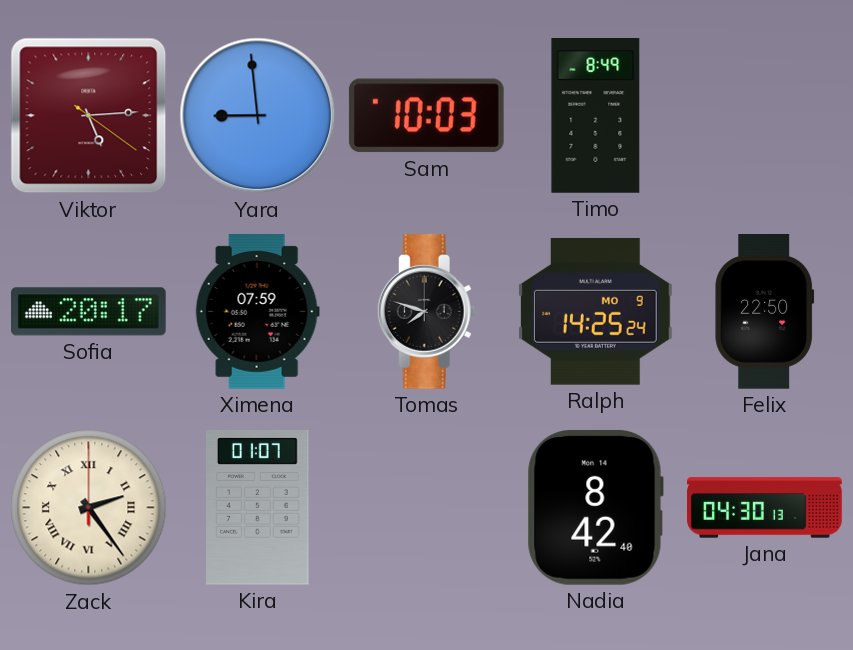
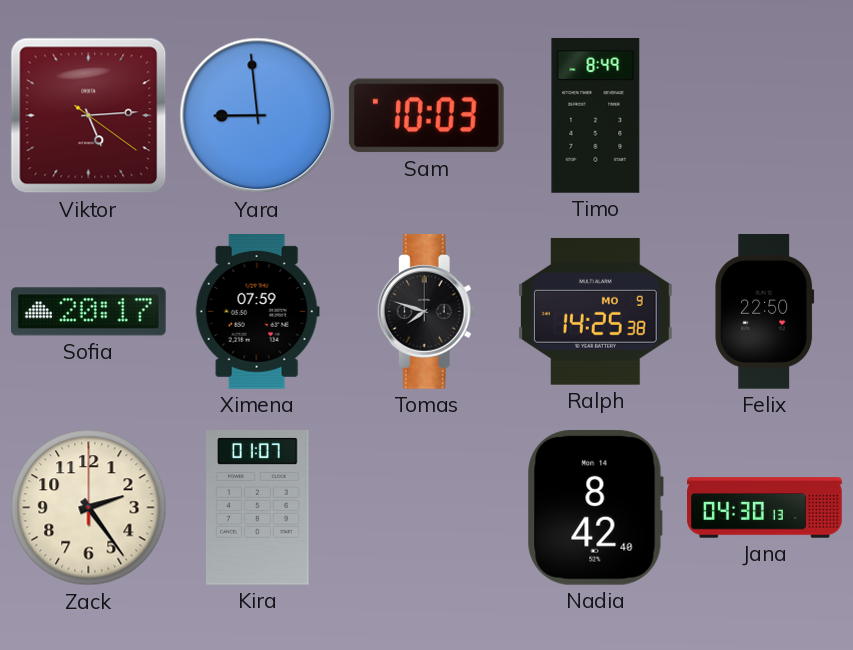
Ralph: 14:25:24 -> 14:25:38
Zack numerals: Roman -> Arabic
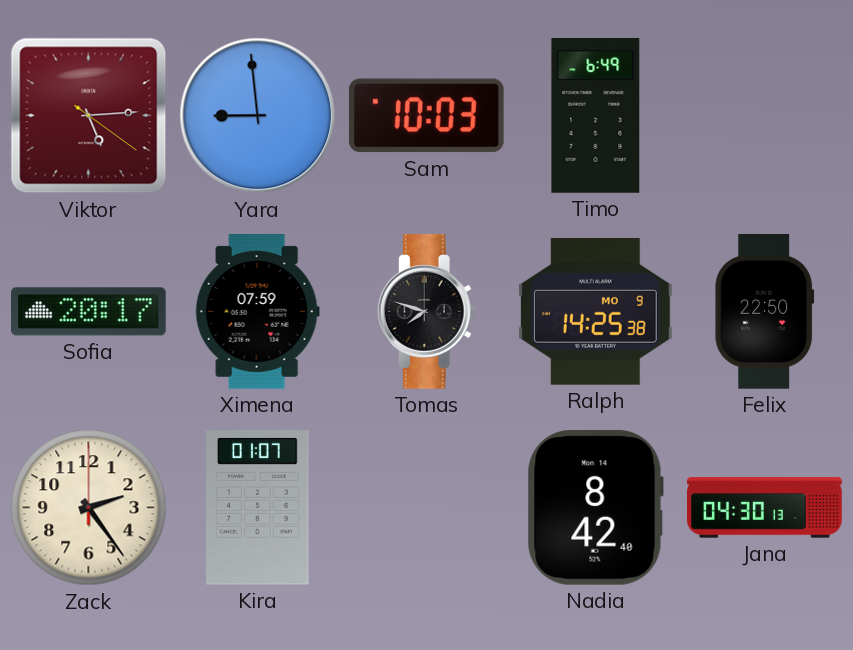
Timo: 8:49 -> 6:49
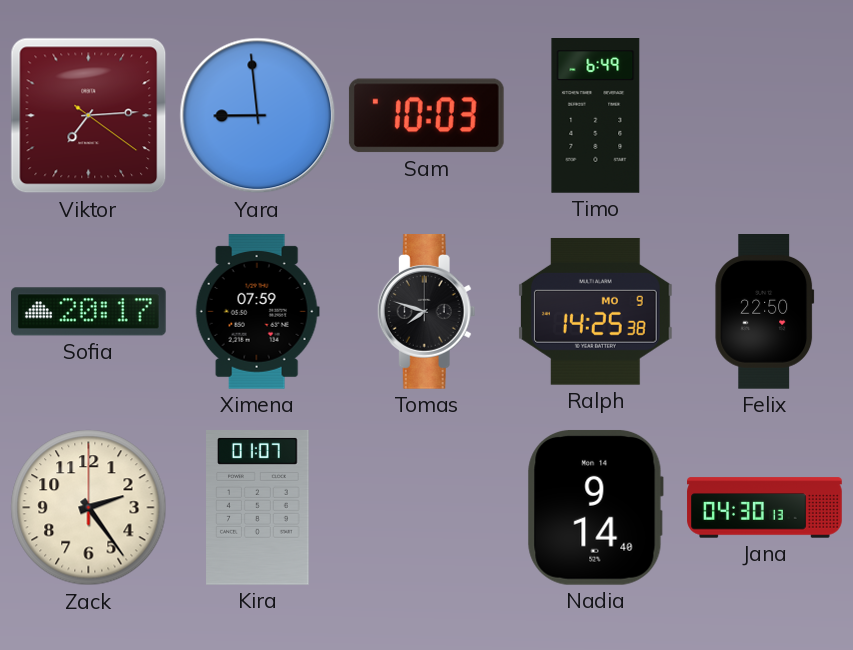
Viktor: 5:14 -> 7:14
Nadia: 8:42 -> 9:14
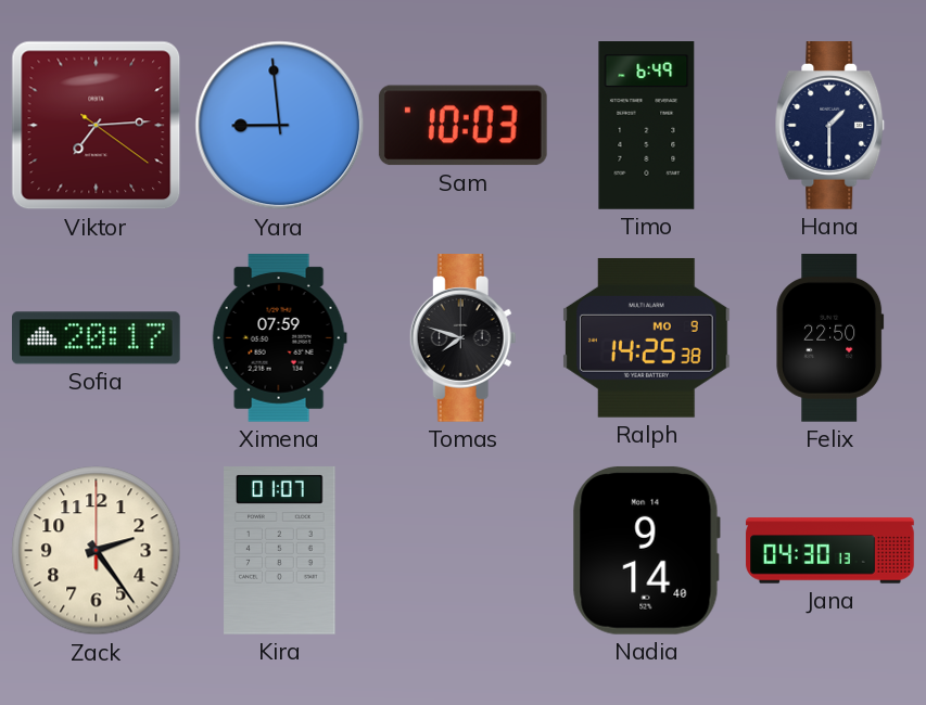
Hana: none -> 1:30
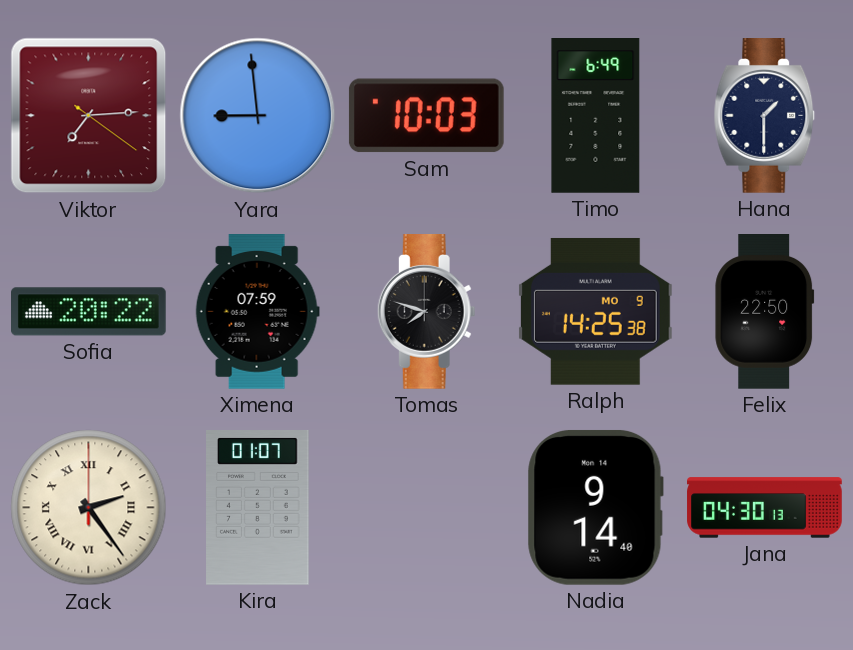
Sofia: 20:17 -> 20:22
Zack numerals: Arabic -> Roman
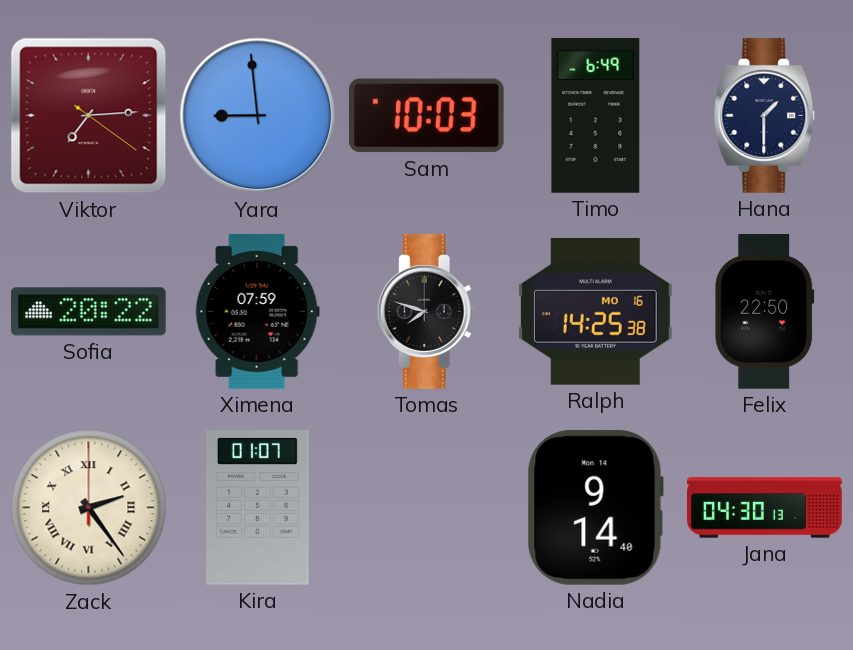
Ralph date: MO 9 -> MO 16
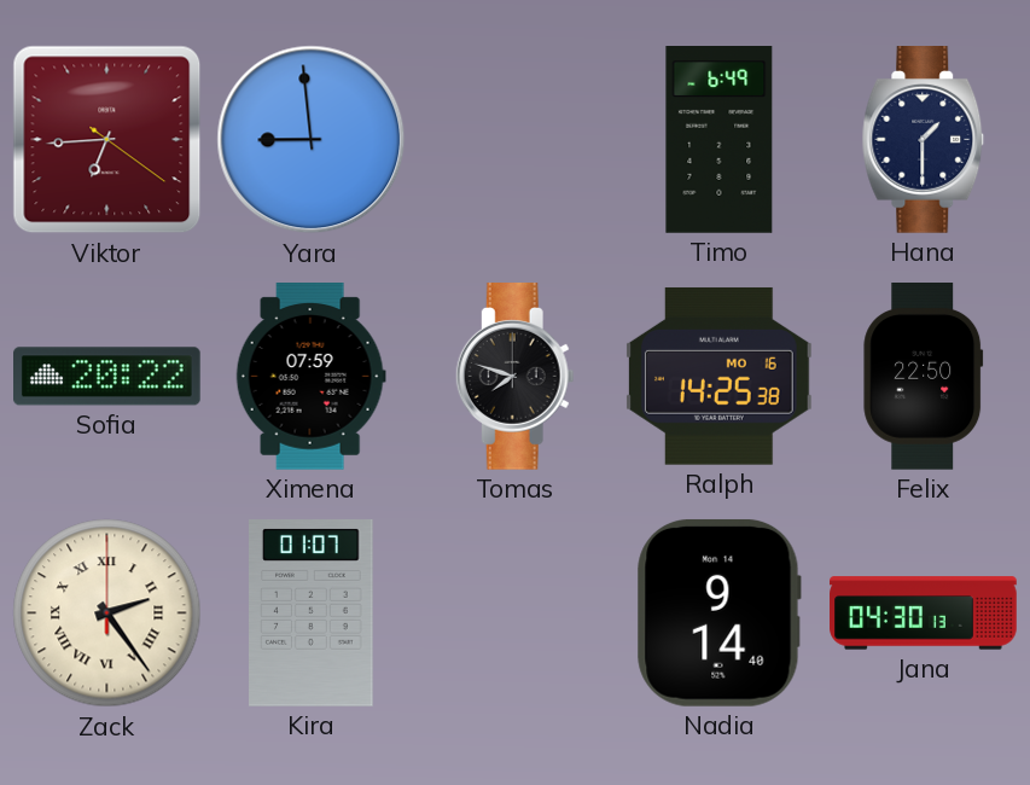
Viktor: 7:14 -> 6:44
Sam: 10:03 -> none
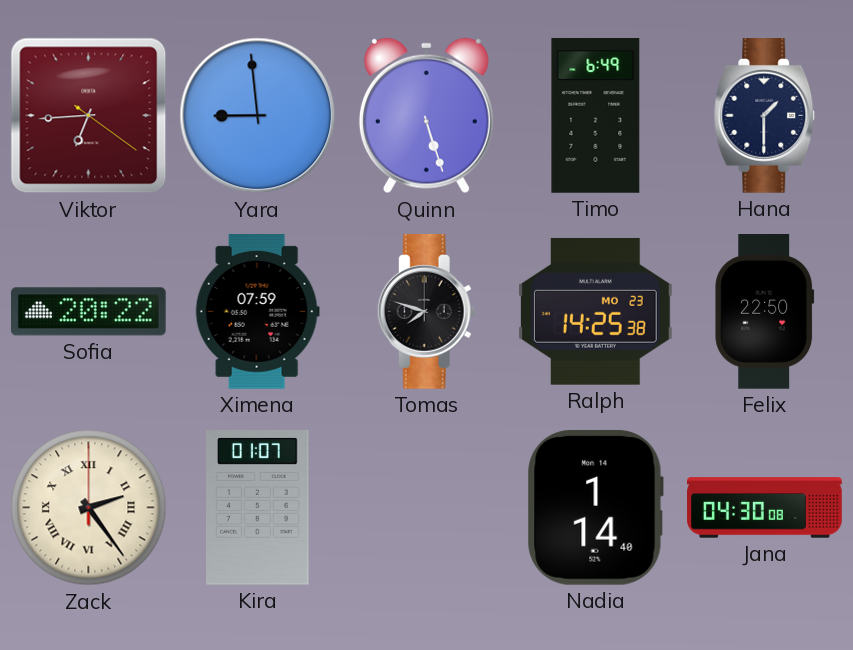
Quinn: none -> 5:27
Ralph date: MO 16 -> MO 23
Nadia: 9:14 -> 1:14
Jana: 04:30:13 -> 04:30:08
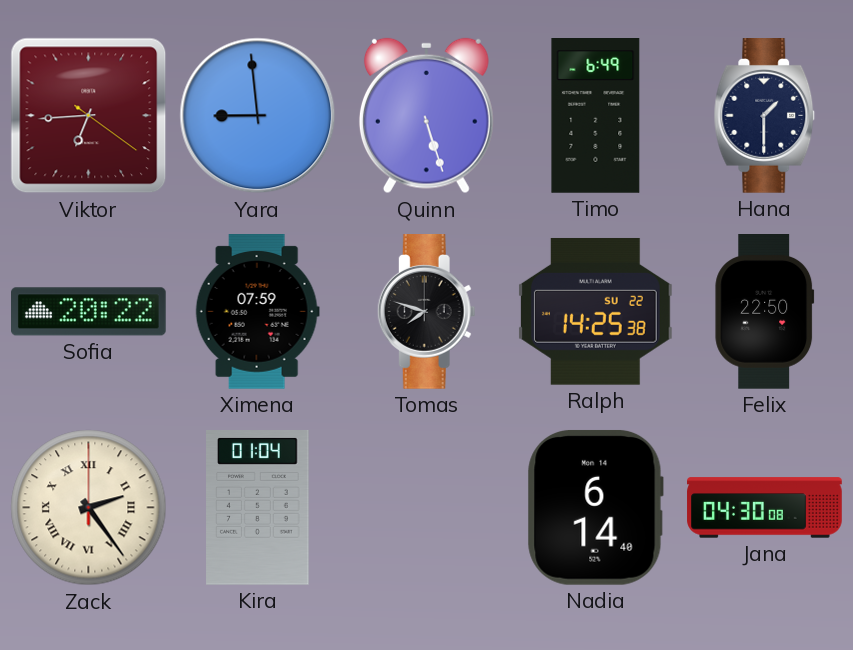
Ralph date: MO 23 -> SU 22
Kira: 01:07 -> 01:04
Nadia: 1:14 -> 6:14
